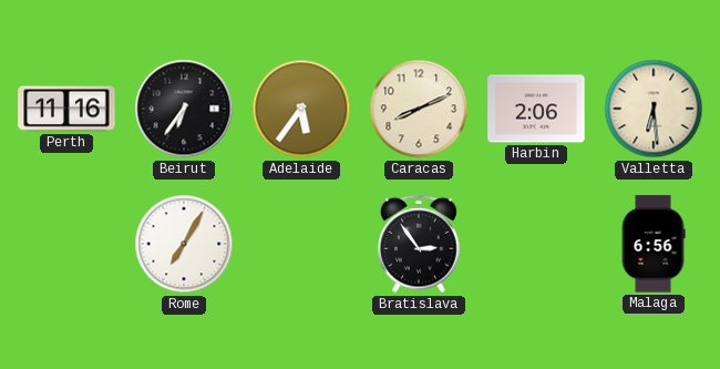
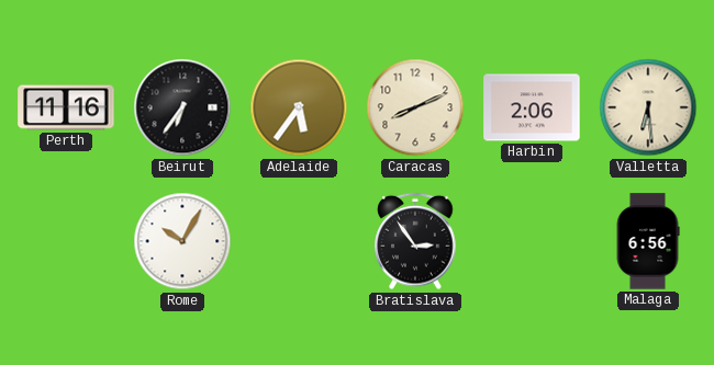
Rome: 7:05 -> 10:05
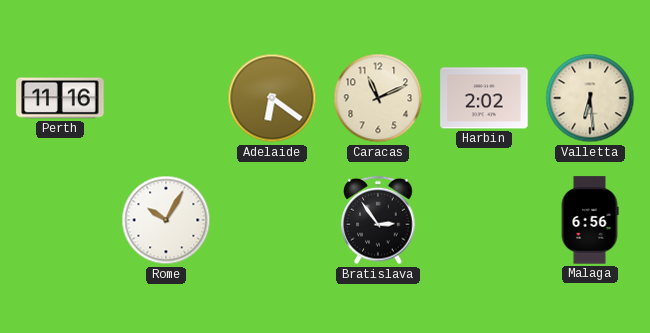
Beirut: 6:36 -> none
Adelaide: 5:36 -> 6:21
Caracas: 8:11 -> 11:11
Harbin: 2:06 -> 2:02
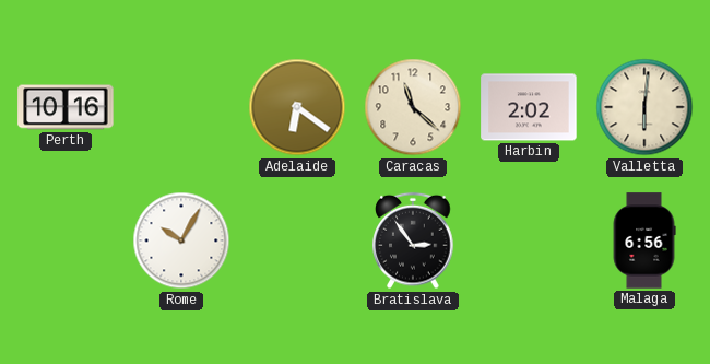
Perth: 11:16 -> 10:16
Caracas: 11:11 -> 11:22
Valletta: 6:29 -> 6:01
